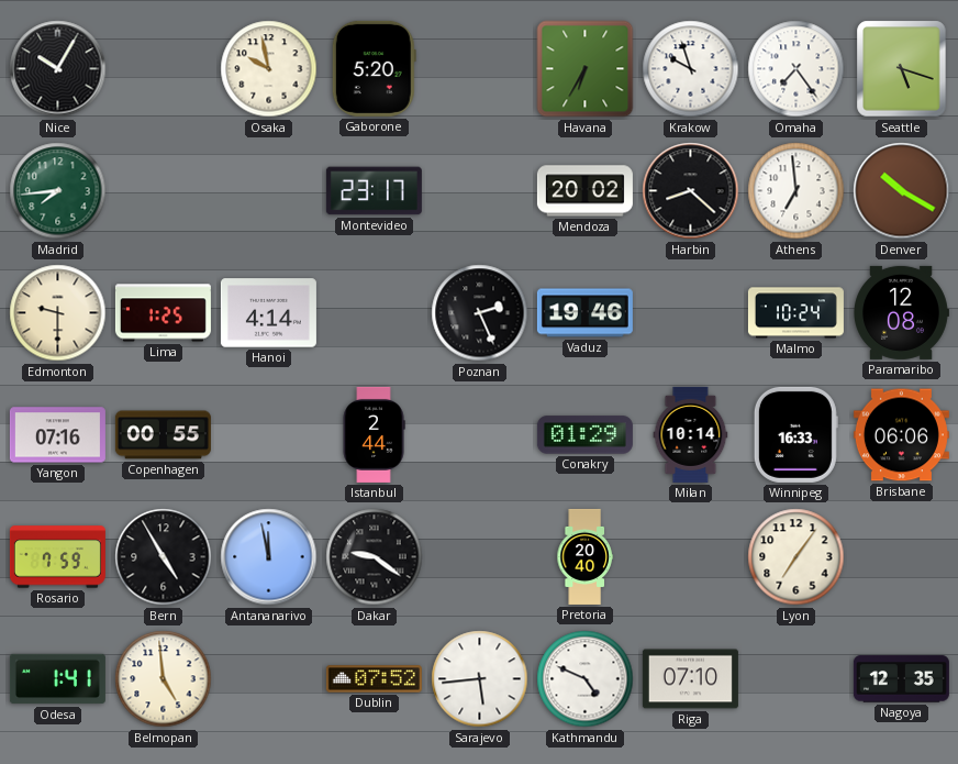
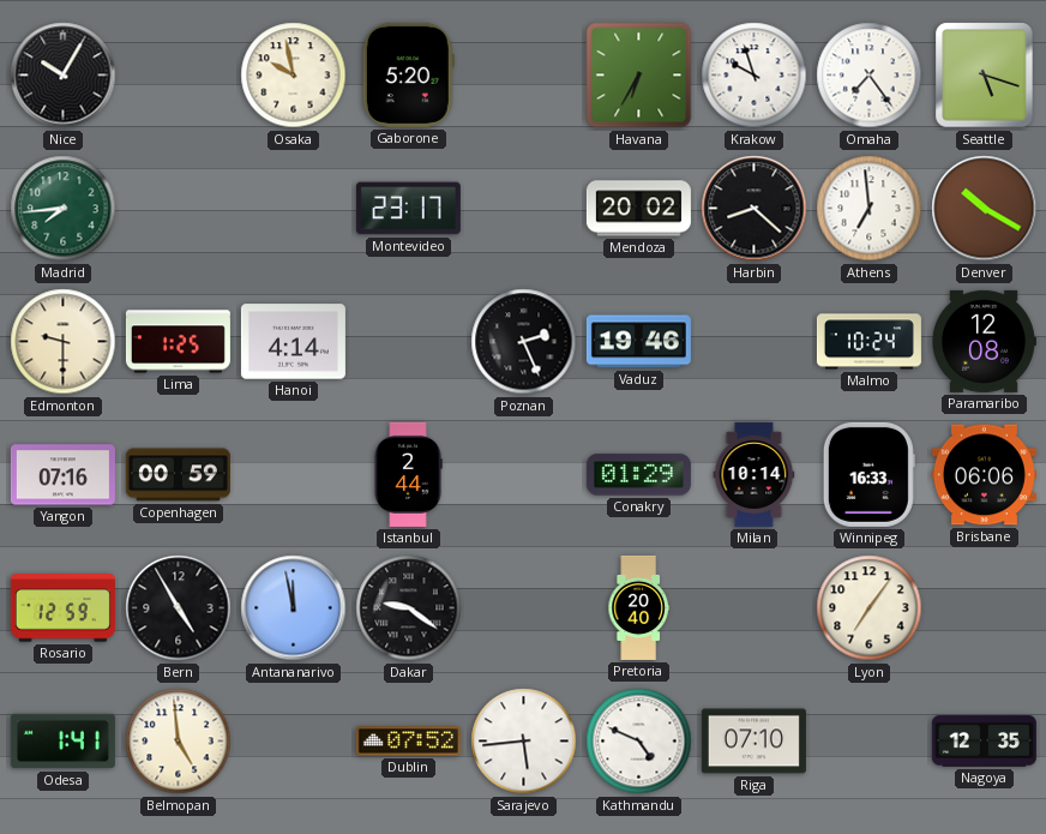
Copenhagen: 00:55 -> 00:59
Rosario: 7:59 -> 12:59
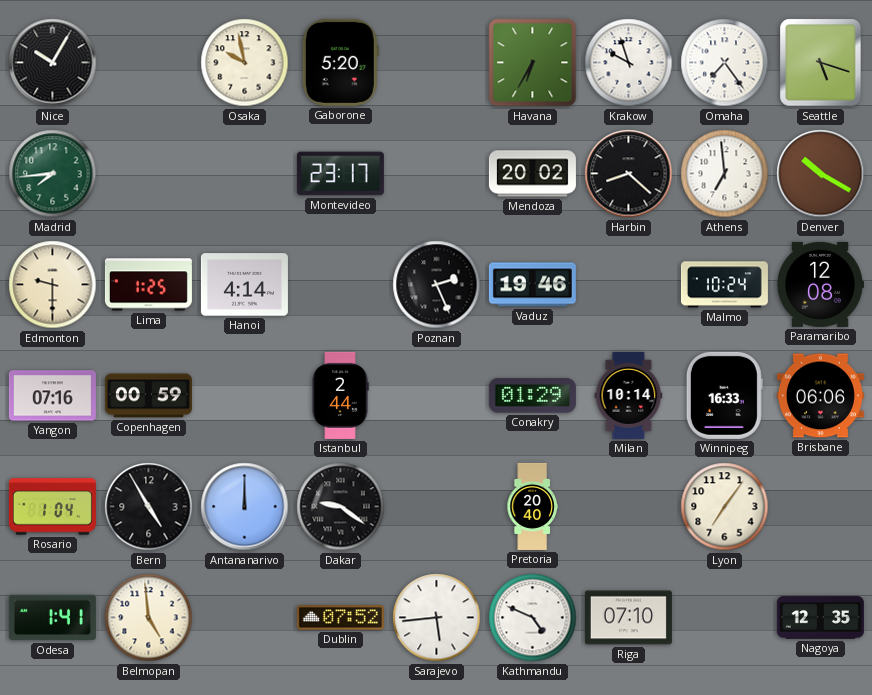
Rosario: 12:59 -> 1:04
Antananarivo: 11:58 -> 12:00
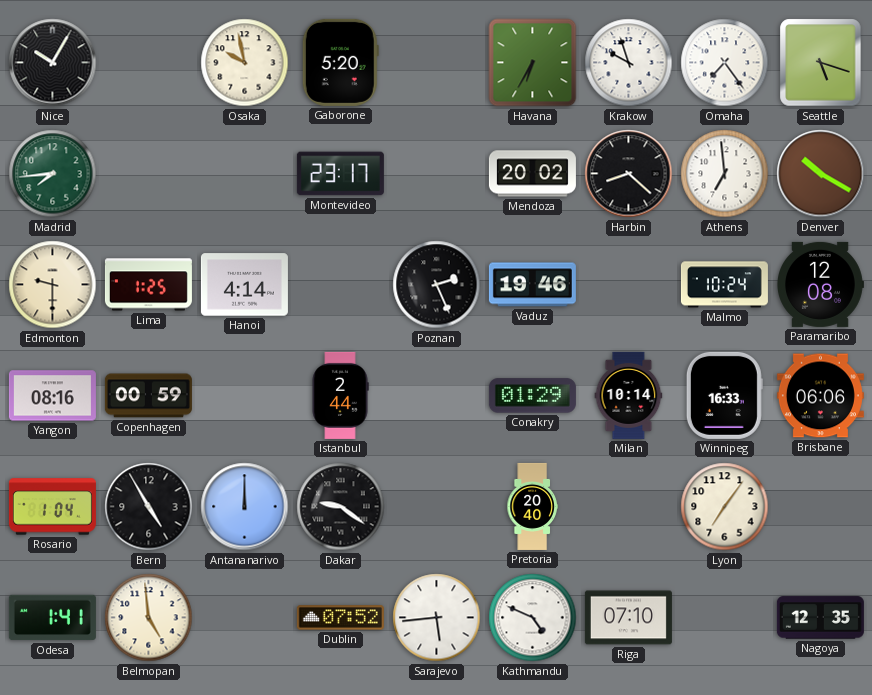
Yangon: 07:16 -> 08:16
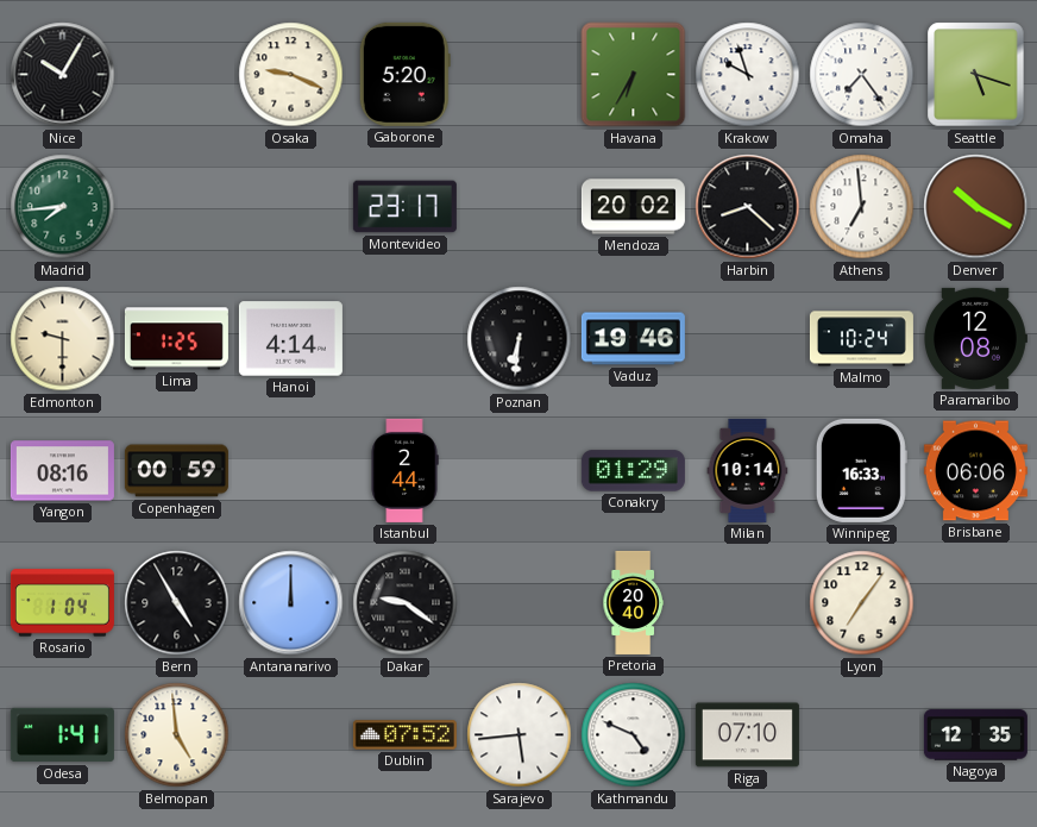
Osaka: 9:58 -> 9:19
Poznan: 2:26 -> 6:31
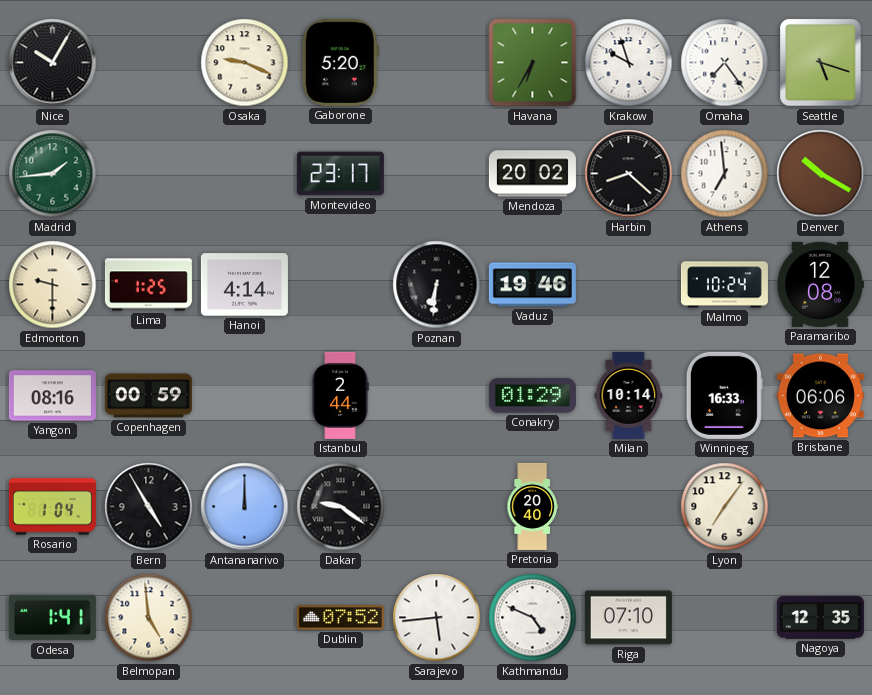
Madrid: 7:44 -> 1:44
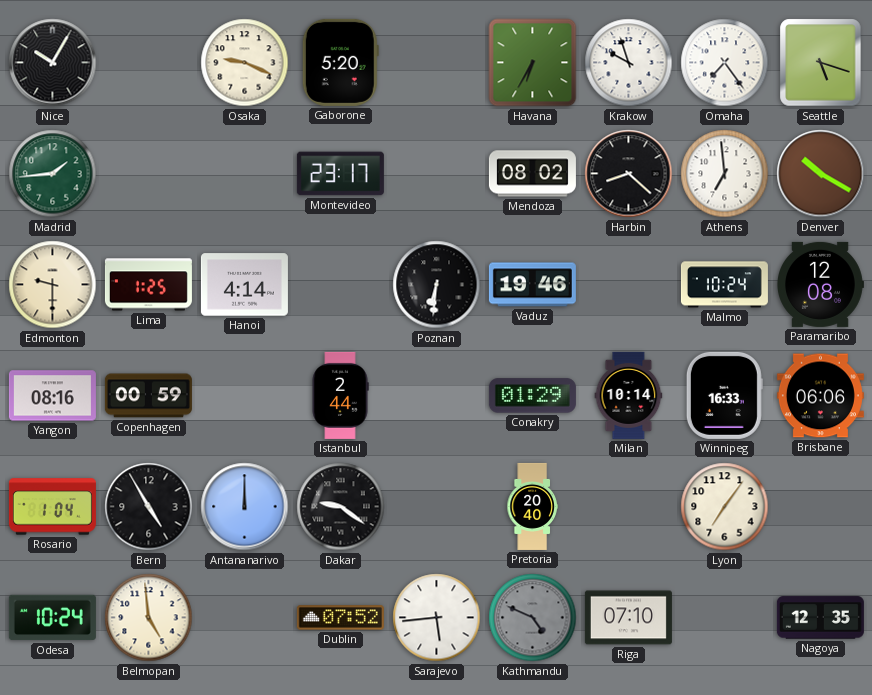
Mendoza: 20:02 -> 08:02
Odesa: 1:41 -> 10:24
Kathmandu dial: white -> grey
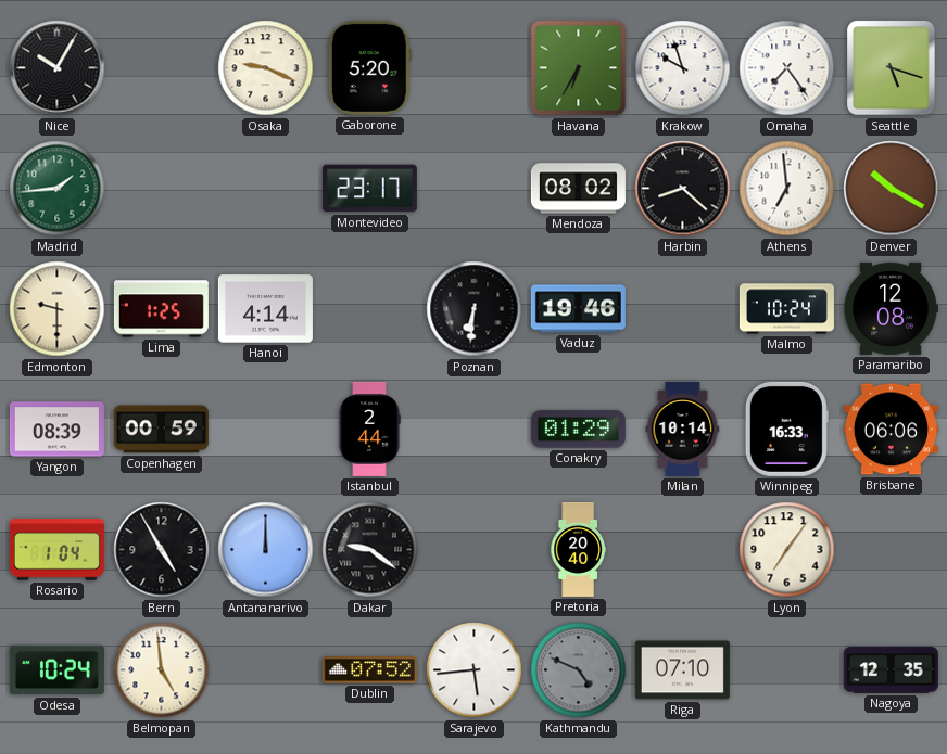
Yangon: 08:16 -> 08:39
